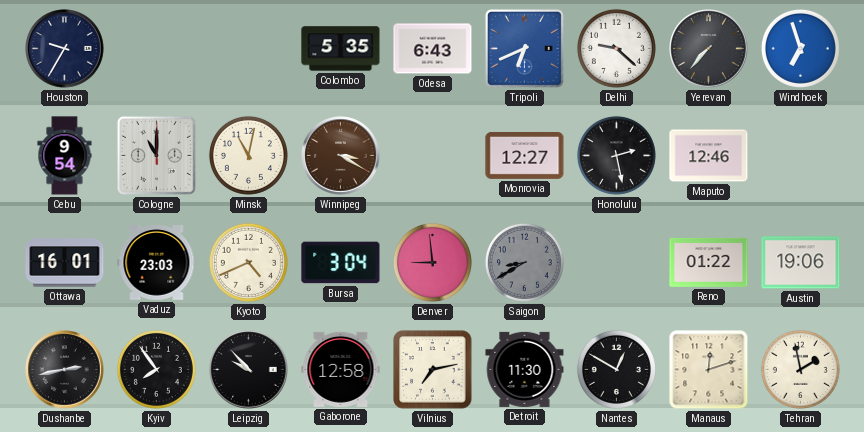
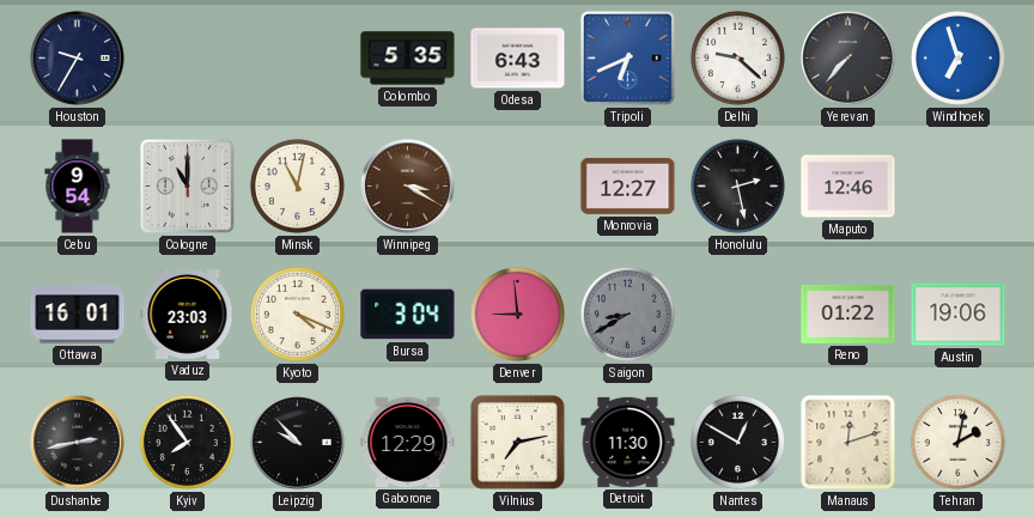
Kyoto: 4:41 -> 4:19
Gaborone: 12:58 -> 12:29
Tehran: 1:58 -> 2:02
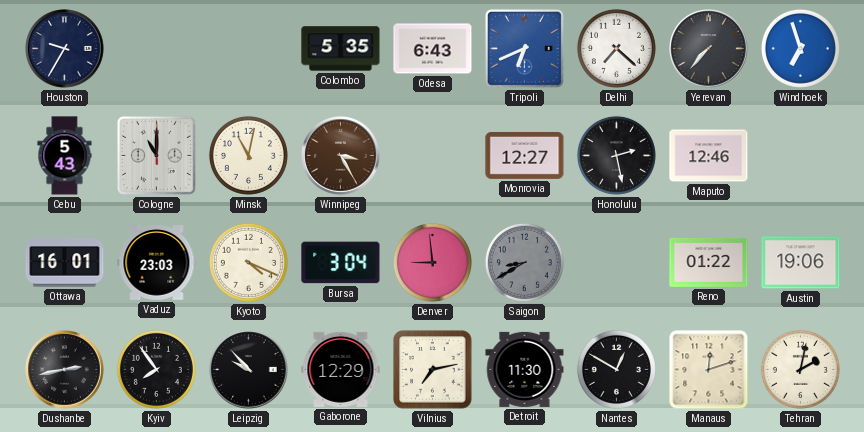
Delhi: 9:22 -> 7:22
Cebu: 9:54 -> 5:43
Winnipeg: 3:20 -> 3:25
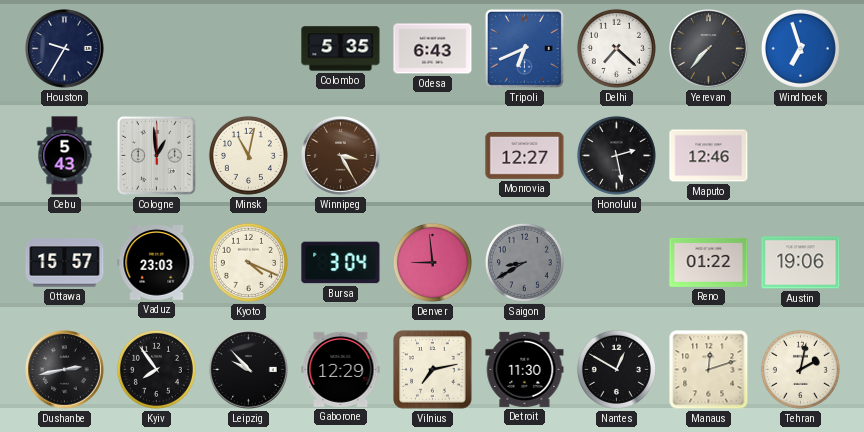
Cologne: 11:00 -> 12:59
Ottawa: 16:01 -> 15:57
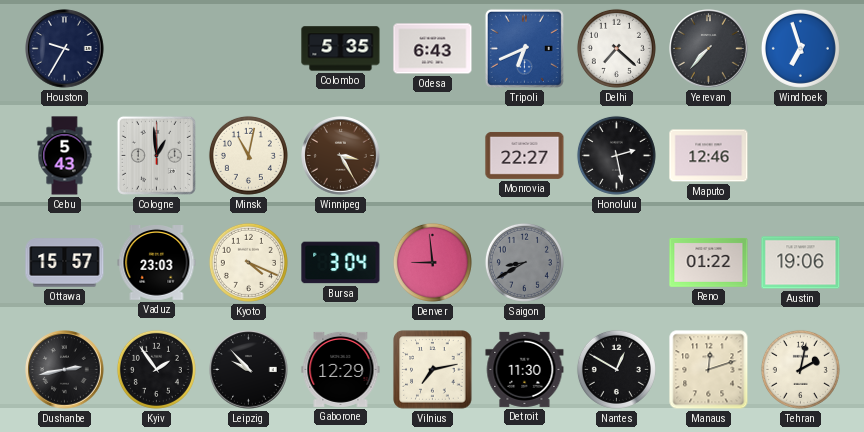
Monrovia: 12:27 -> 22:27
Kyiv: 7:54 -> 1:54
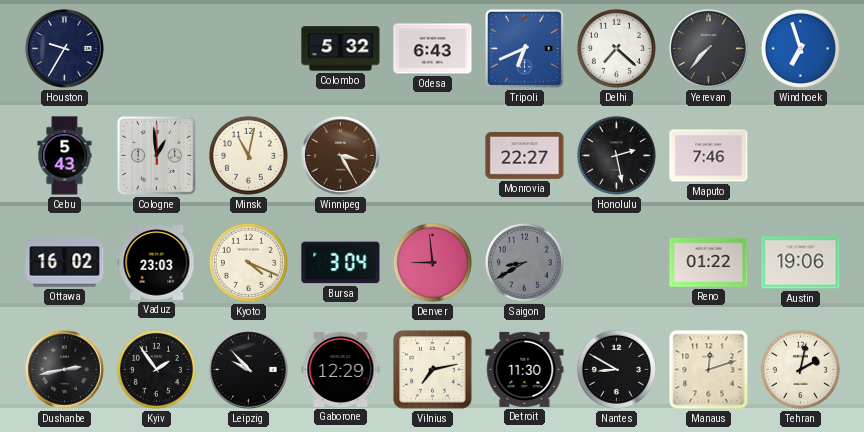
Colombo: 5:35 -> 5:32
Maputo: 12:46 -> 7:46
Ottawa: 15:57 -> 16:02
Nantes: 12:50 -> 8:50
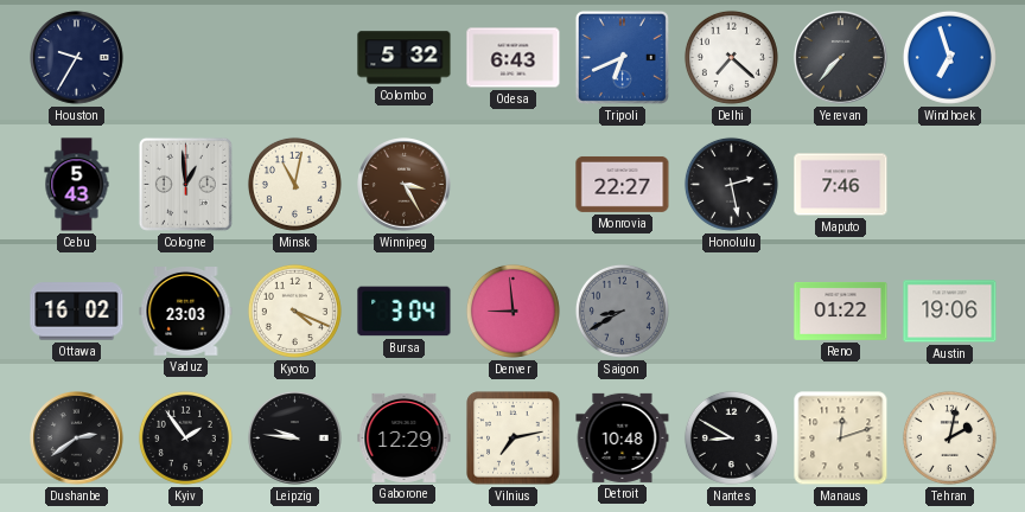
Dushanbe: 2:43 -> 2:39
Leipzig: 9:53 -> 9:46
Detroit: 11:30 -> 10:48
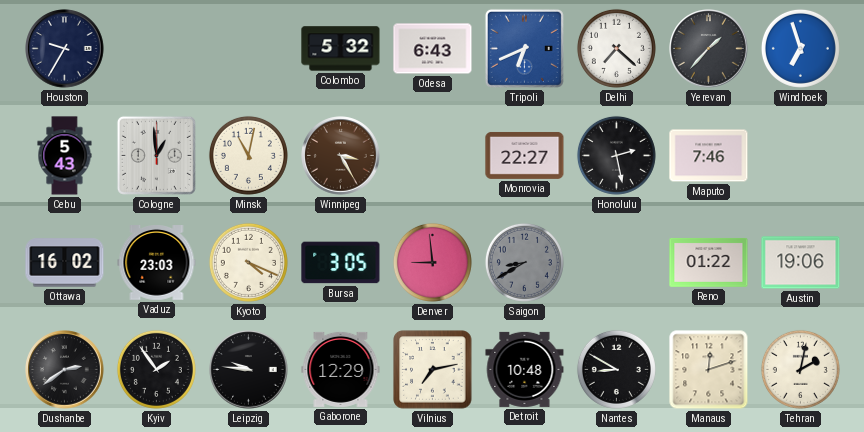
Yerevan: 7:37 -> 1:37
Bursa: 3:04 -> 3:05
